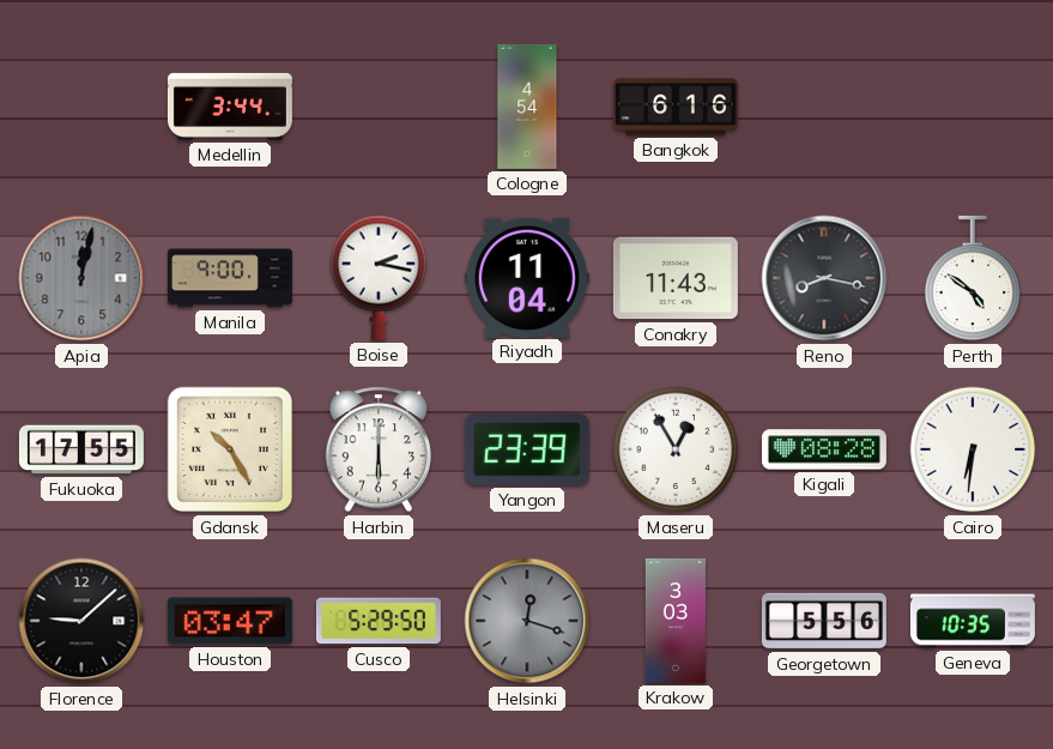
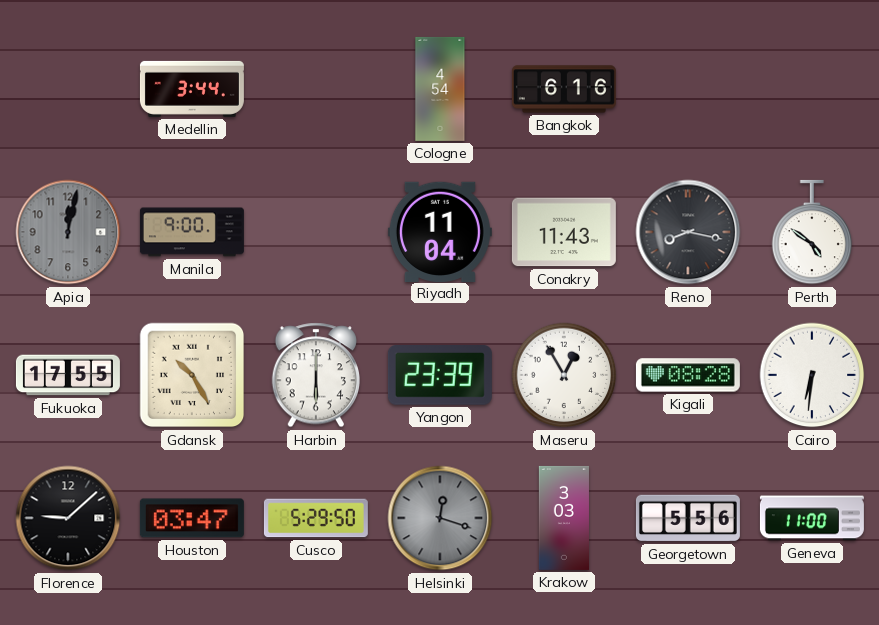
Boise: 2:17 -> none
Geneva: 10:35 -> 11:00
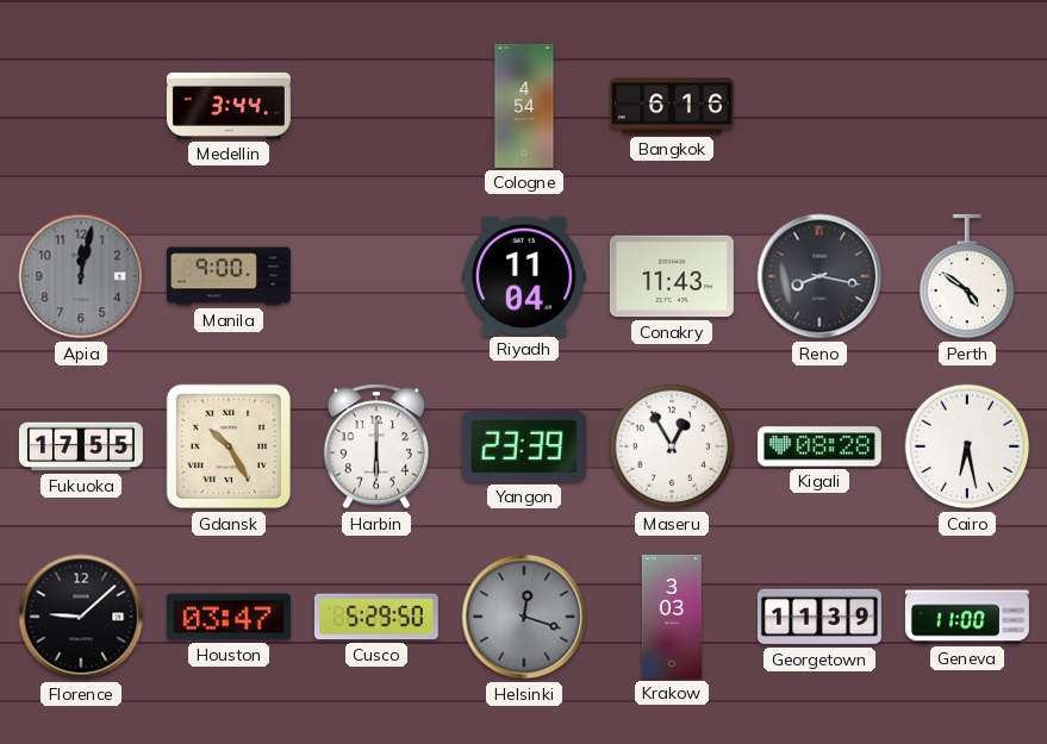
Cairo: 6:31 -> 6:28
Georgetown: 5:56 -> 11:39
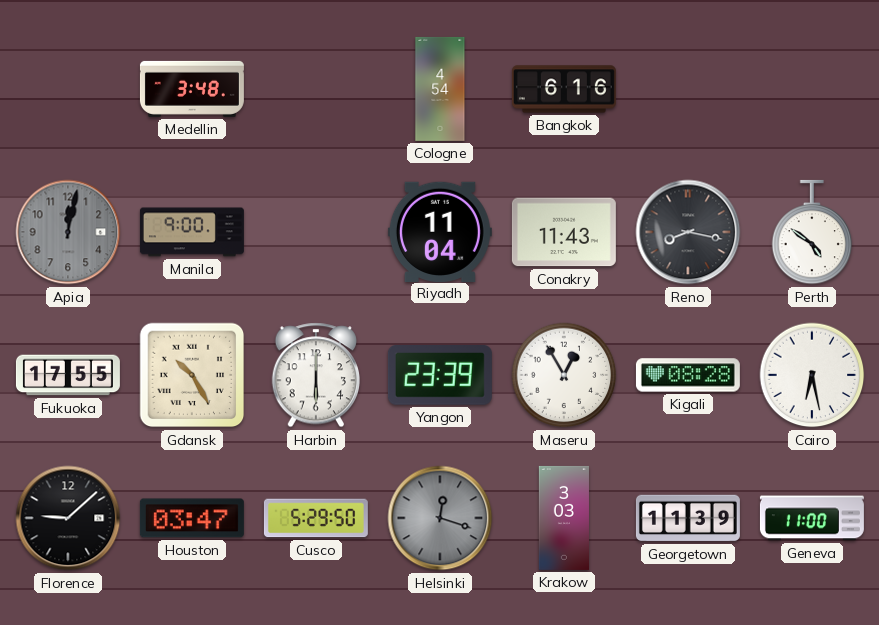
Medellin: 3:44 -> 3:48
